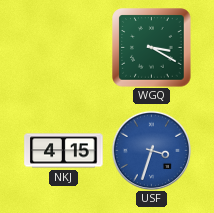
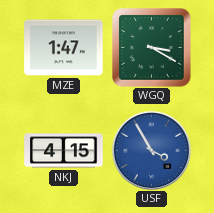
MZE: none -> 1:47
USF: 3:33 -> 3:55
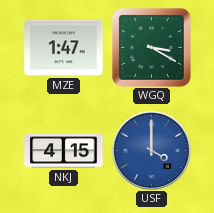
USF: 3:55 -> 4:00
